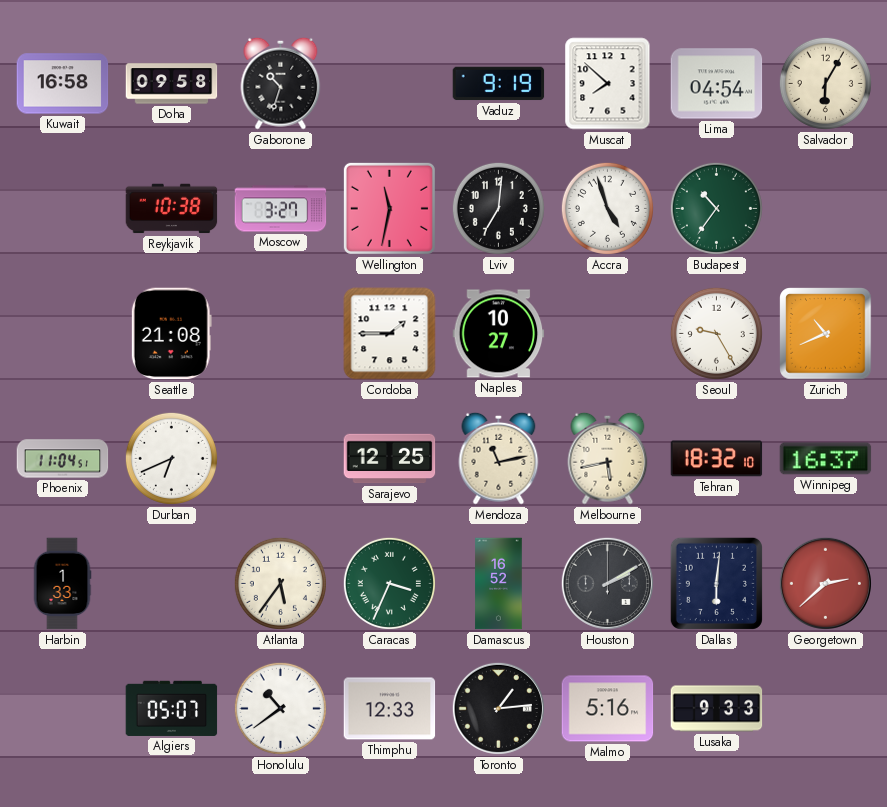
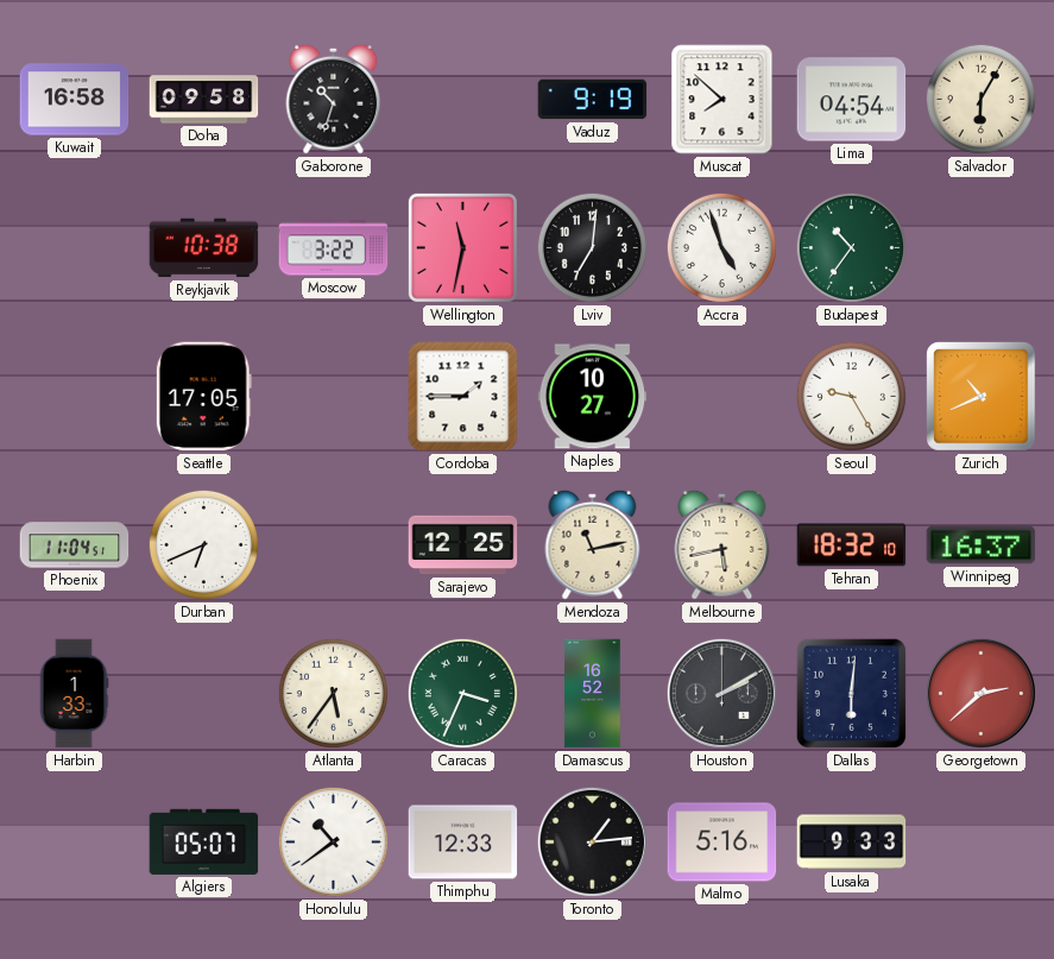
Moscow: 3:27 -> 3:22
Seattle: 21:08 -> 17:05
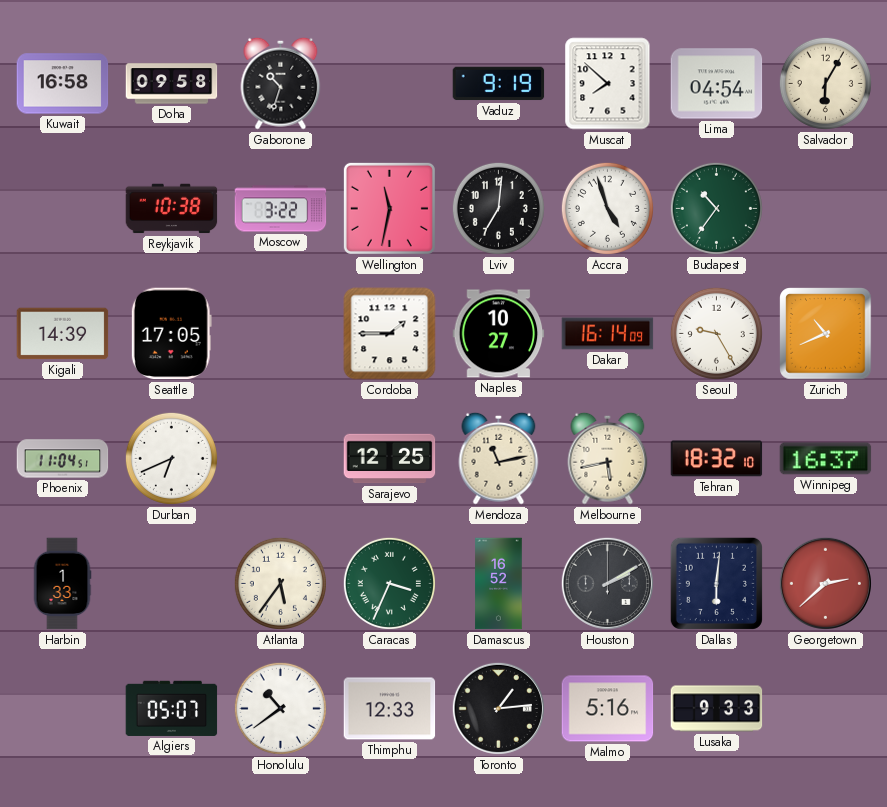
Kigali: none -> 14:39
Dakar: none -> 16:14
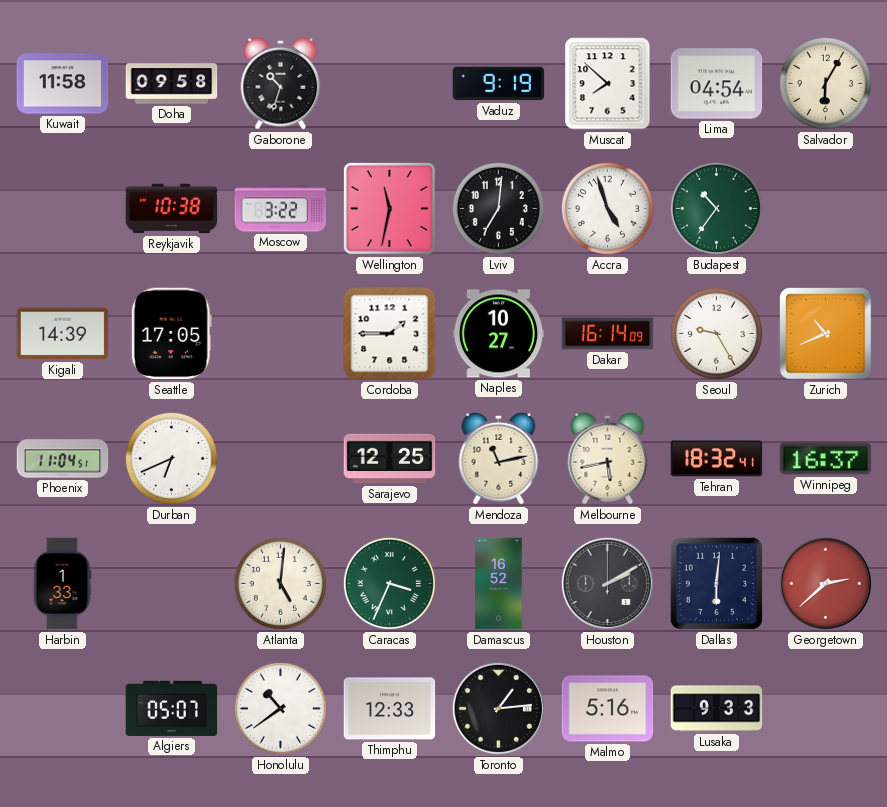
Kuwait: 16:58 -> 11:58
Tehran: 18:32:10 -> 18:32:41
Atlanta: 5:36 -> 5:01
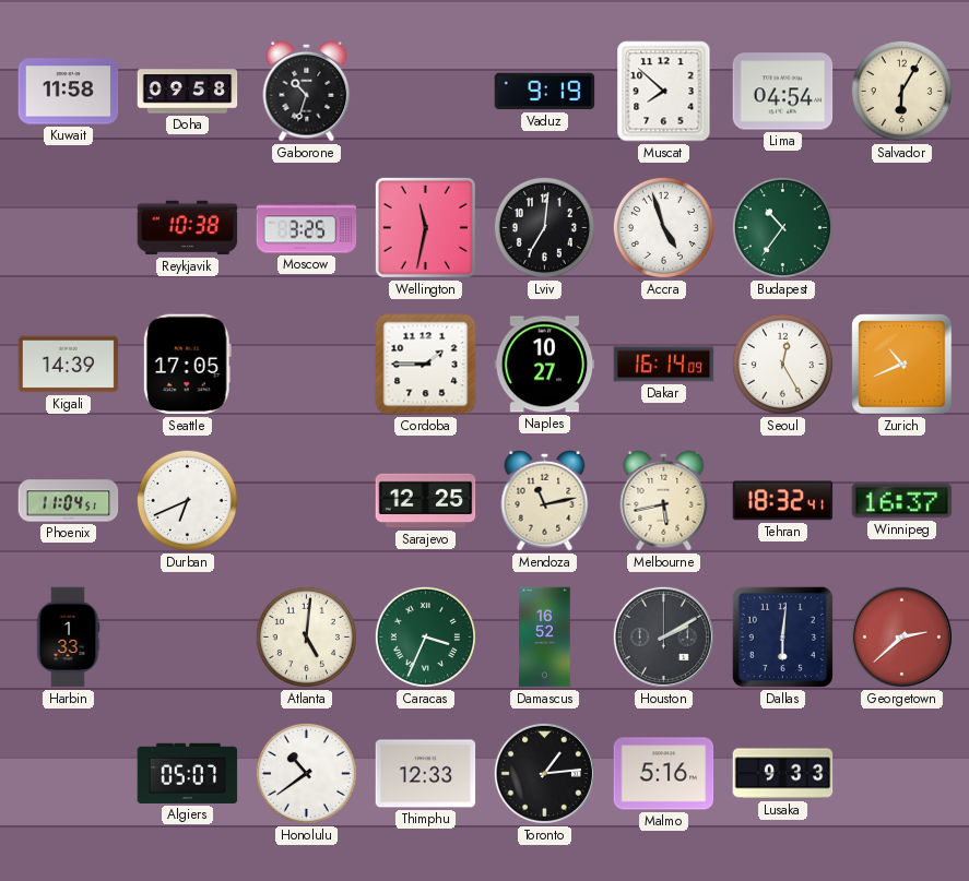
Moscow: 3:22 -> 3:25
Seoul: 9:25 -> 12:25
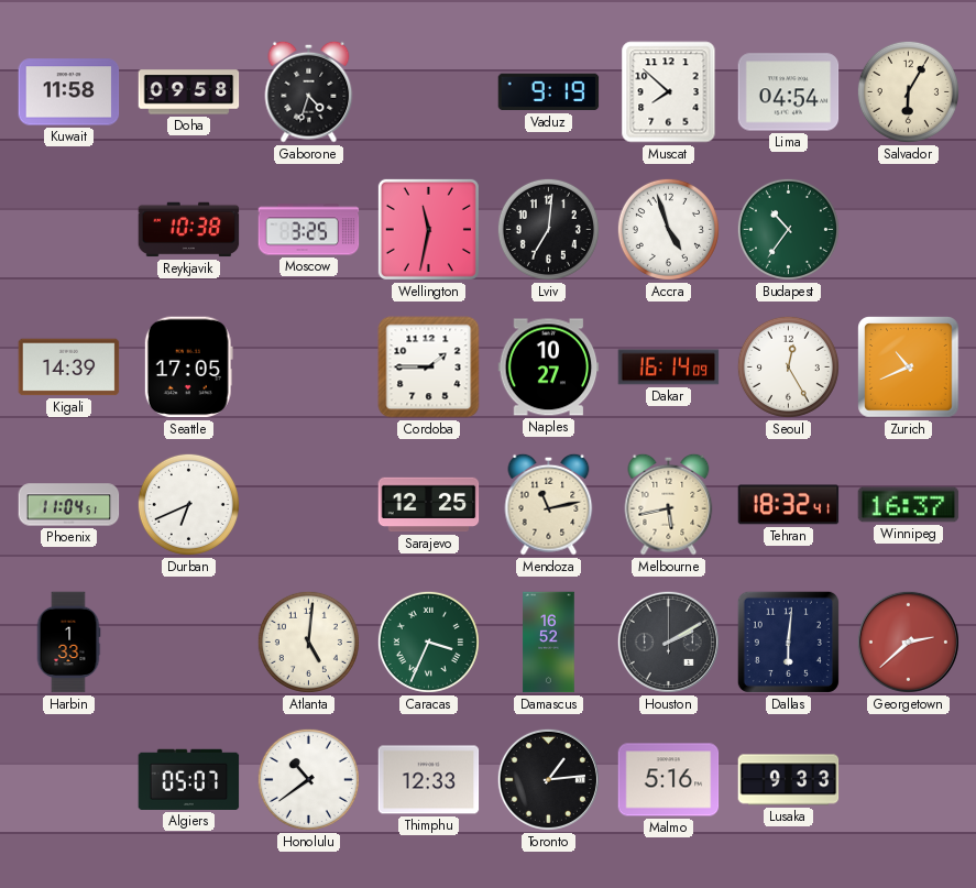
Gaborone: 10:33 -> 4:33
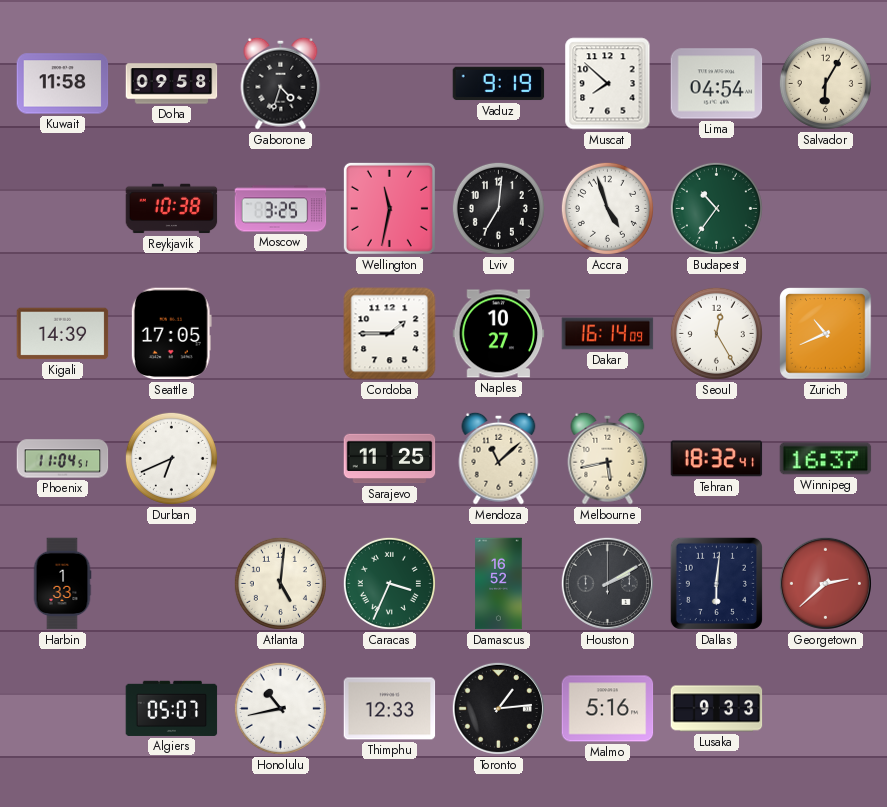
Sarajevo: 12:25 -> 11:25
Mendoza: 11:13 -> 11:08
Honolulu: 10:39 -> 10:43
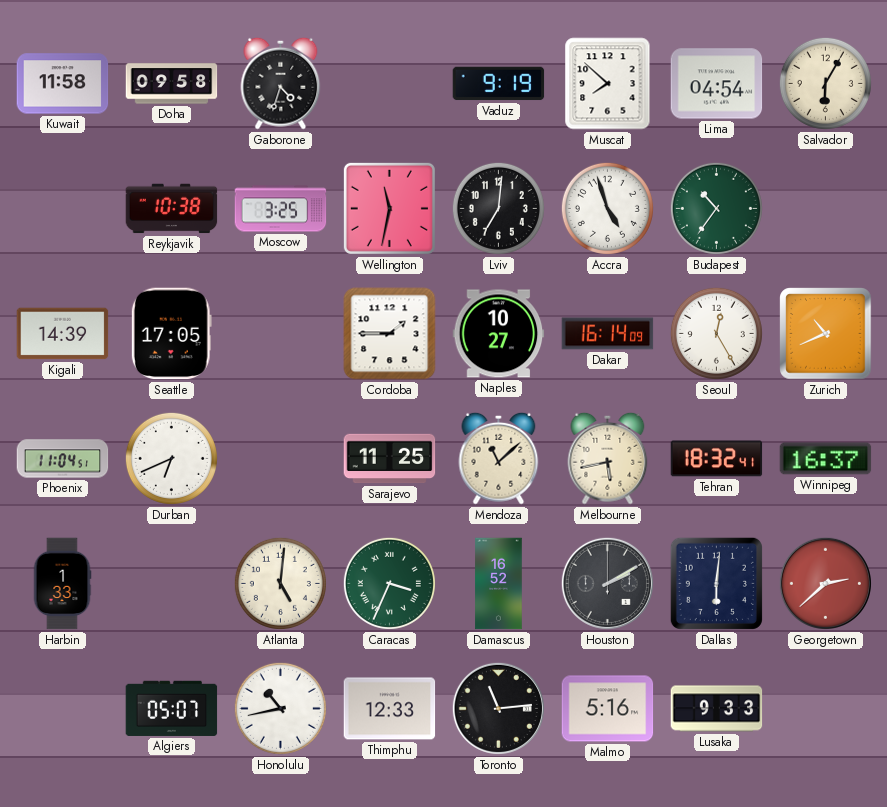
Toronto: 1:14 -> 11:14
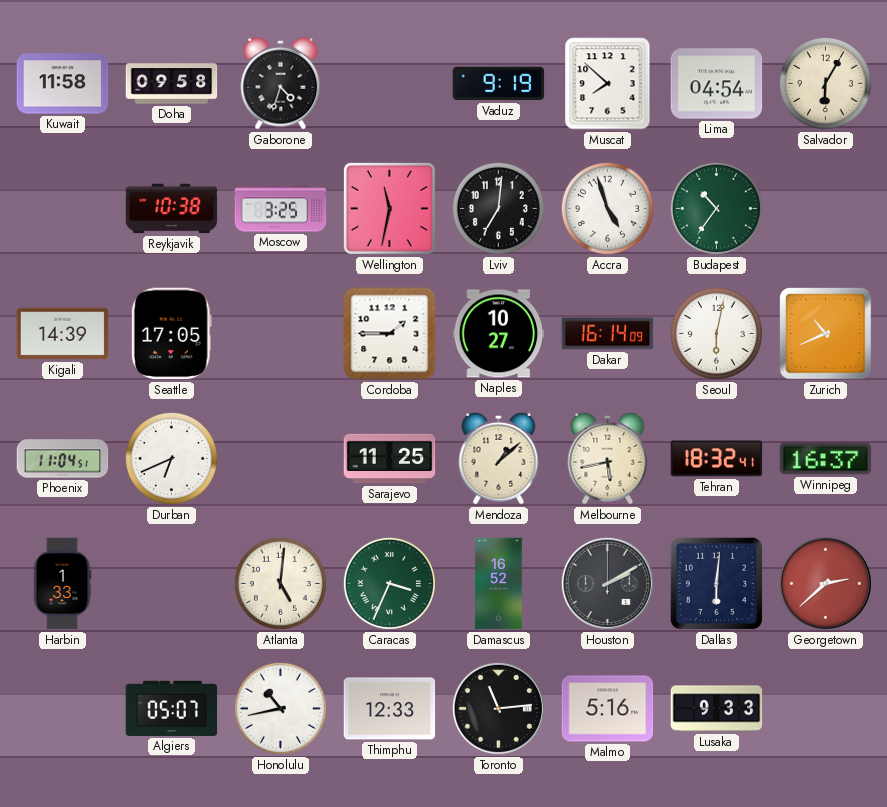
Seoul: 12:25 -> 6:02
Mendoza: 11:08 -> 1:08
